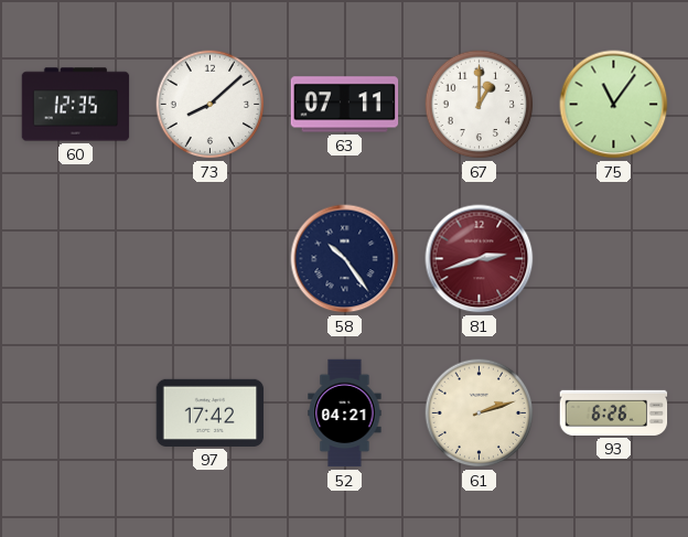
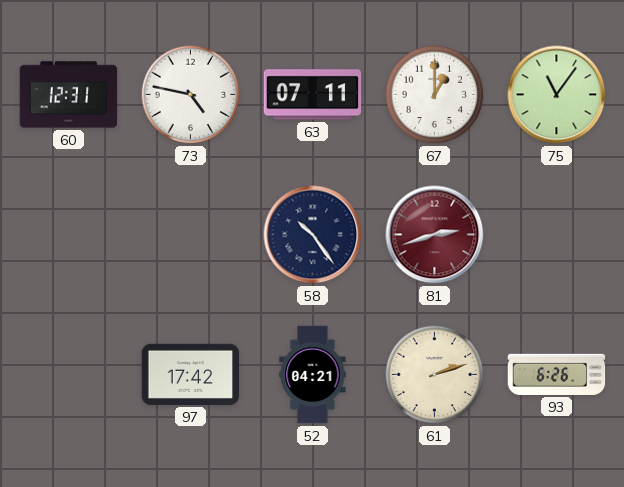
60: 12:35 -> 12:31
73: 8:08 -> 4:47
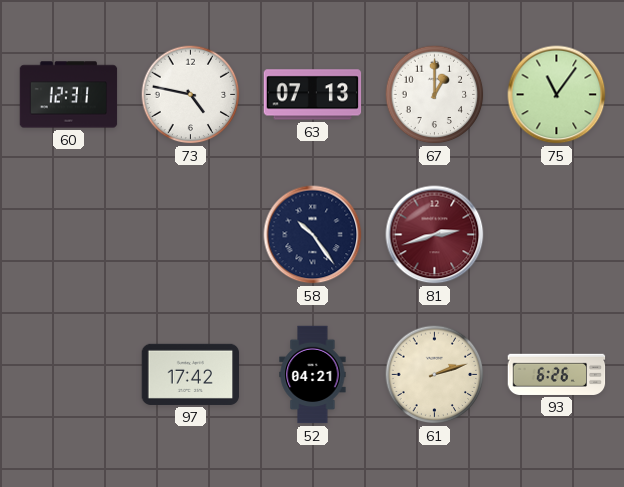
63: 07:11 -> 07:13
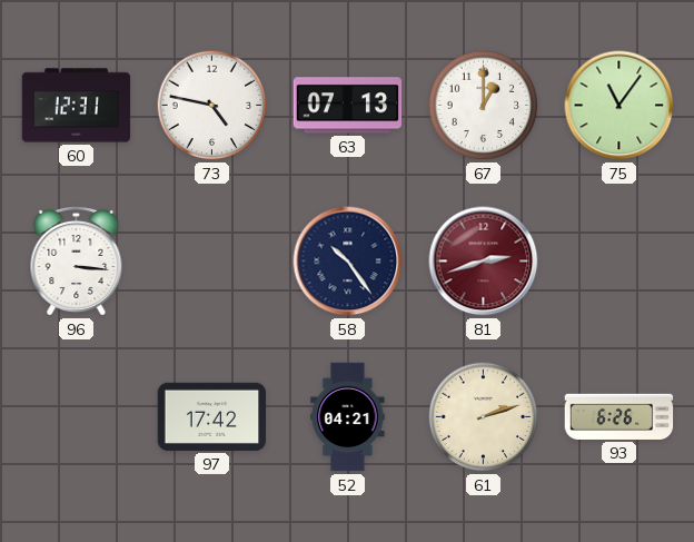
96: none -> 3:16
